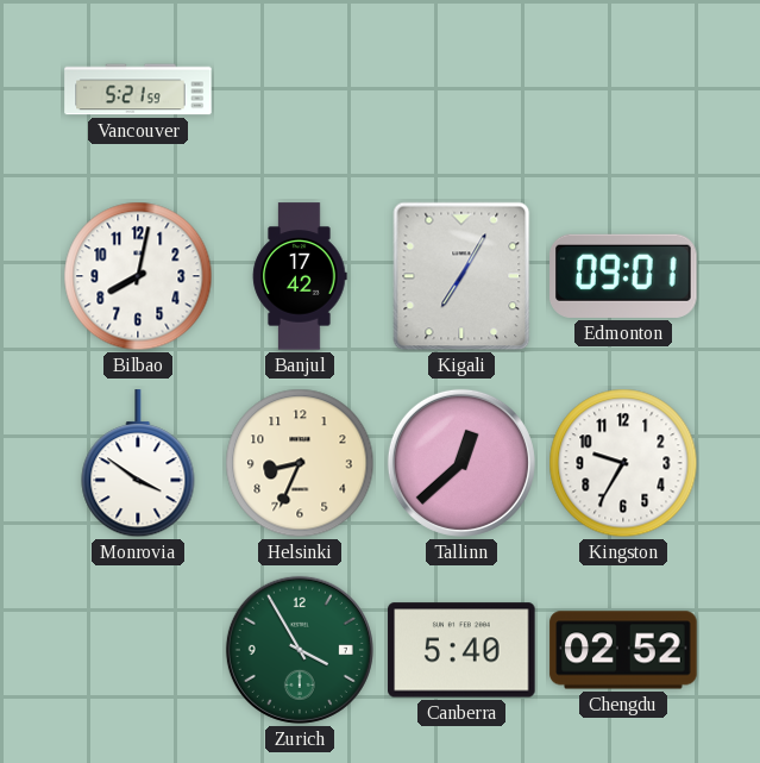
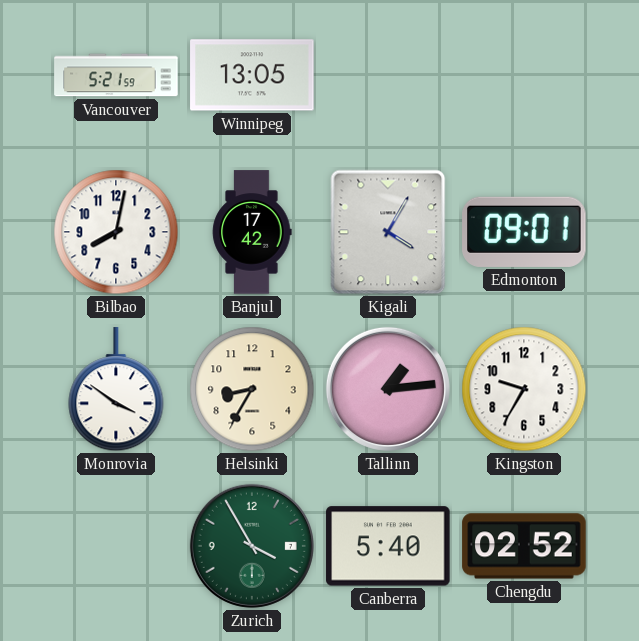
Winnipeg: none -> 13:05
Kigali: 7:05 -> 4:05
Helsinki: 8:34 -> 8:35
Tallinn: 12:38 -> 1:14
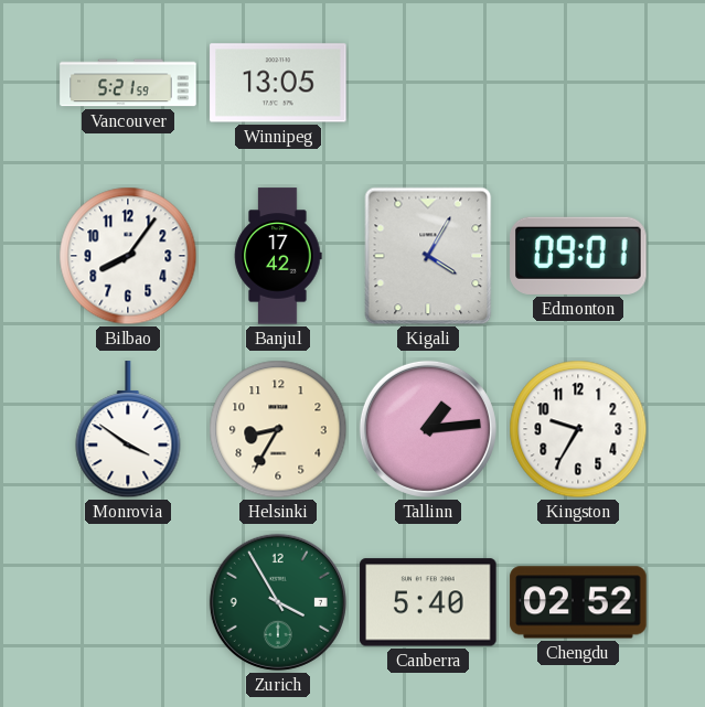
Bilbao: 8:02 -> 8:06
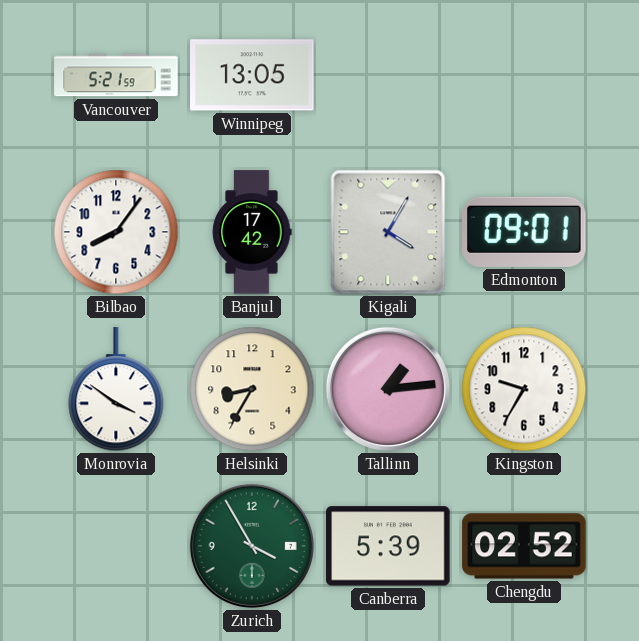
Canberra: 5:40 -> 5:39
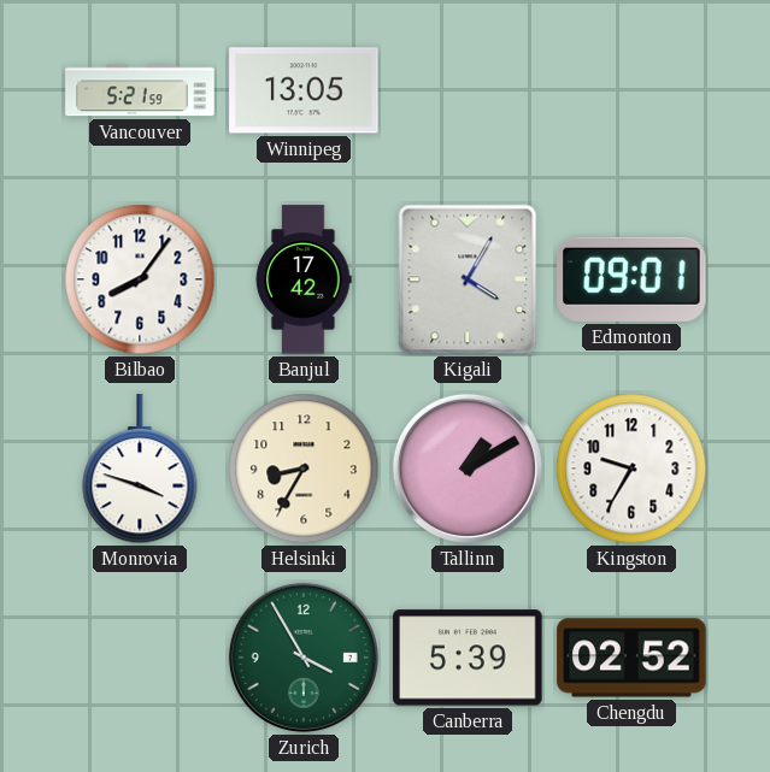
Monrovia: 3:51 -> 3:48
Tallinn: 1:14 -> 1:10
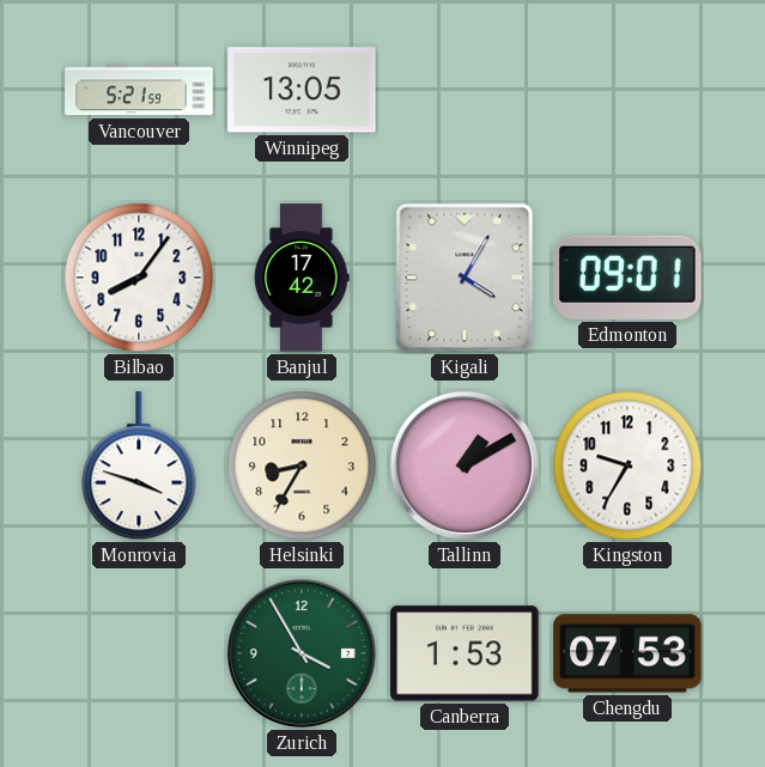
Canberra: 5:39 -> 1:53
Chengdu: 02:52 -> 07:53
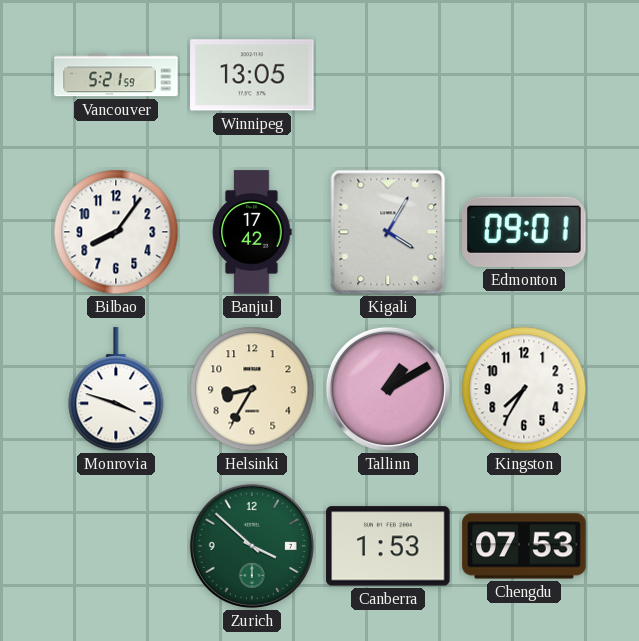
Kingston: 9:35 -> 7:35
Zurich: 3:55 -> 3:52
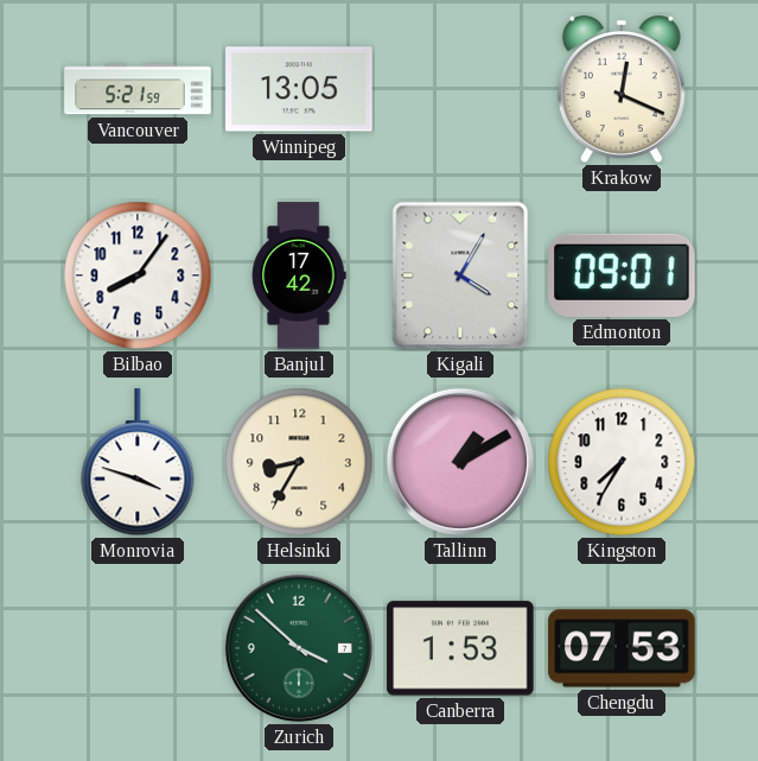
Krakow: none -> 12:19
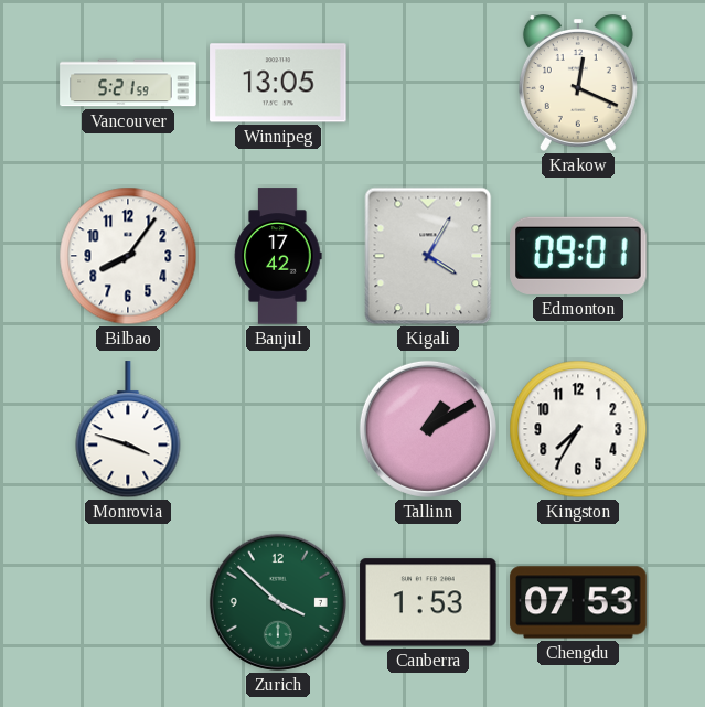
Helsinki: 8:35 -> none
